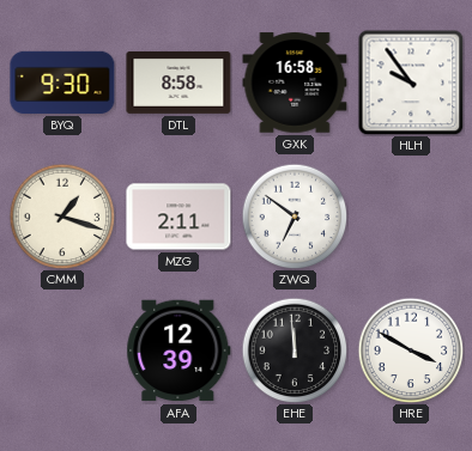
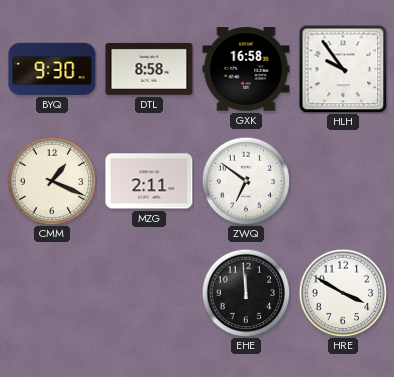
CMM: 1:18 -> 1:19
AFA: 12:39 -> none
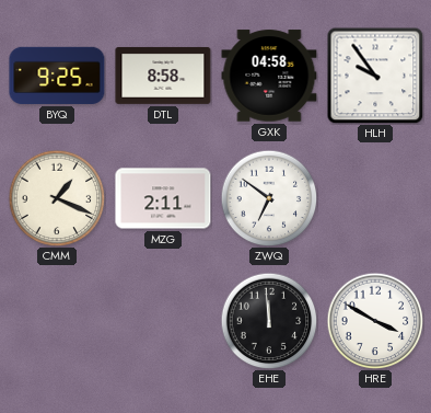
BYQ: 9:30 -> 9:25
GXK: 16:58 -> 04:58
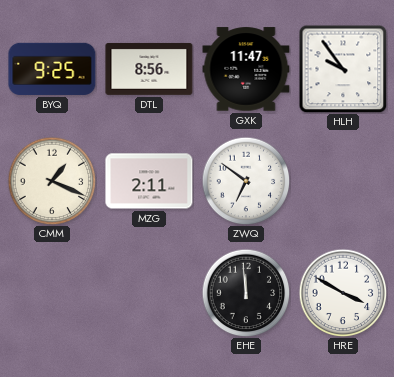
DTL: 8:58 -> 8:56
GXK: 04:58 -> 11:47
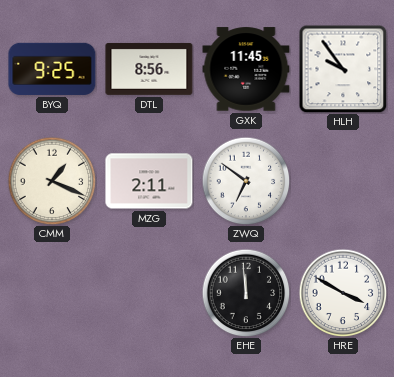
GXK: 11:47 -> 11:45
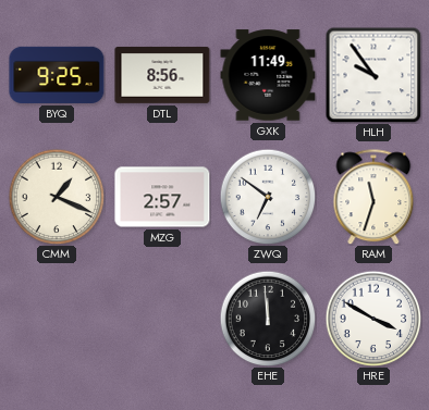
GXK: 11:45 -> 11:49
MZG: 2:11 -> 2:57
RAM: none -> 11:33
